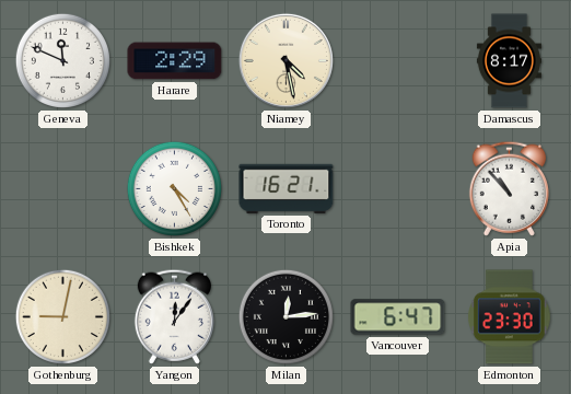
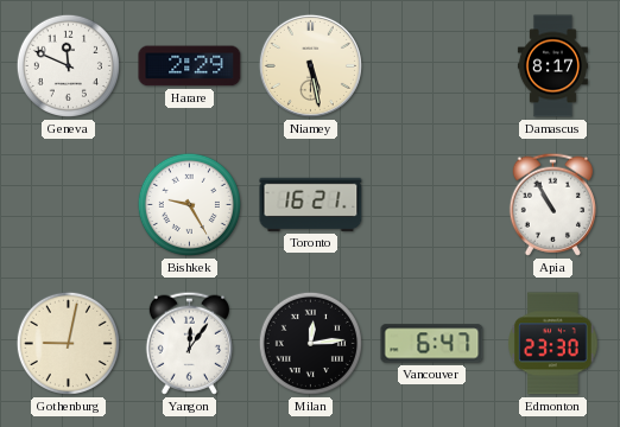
Niamey: 4:28 -> 5:28
Bishkek: 4:25 -> 9:25
Apia: 10:53 -> 10:55
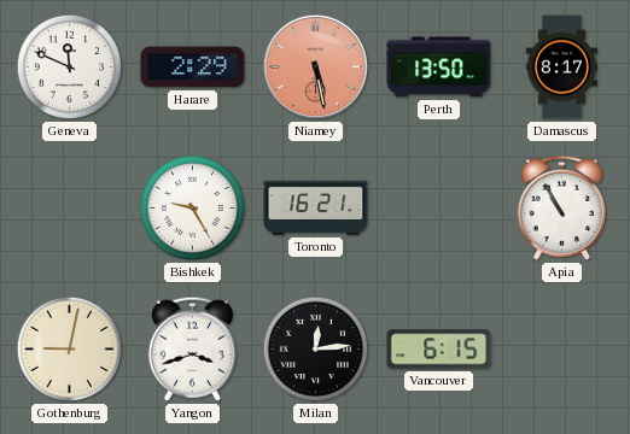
Niamey dial: cream -> salmon
Perth: none -> 13:50
Yangon: 12:06 -> 3:42
Vancouver: 6:47 -> 6:15
Edmonton: 23:30 -> none
